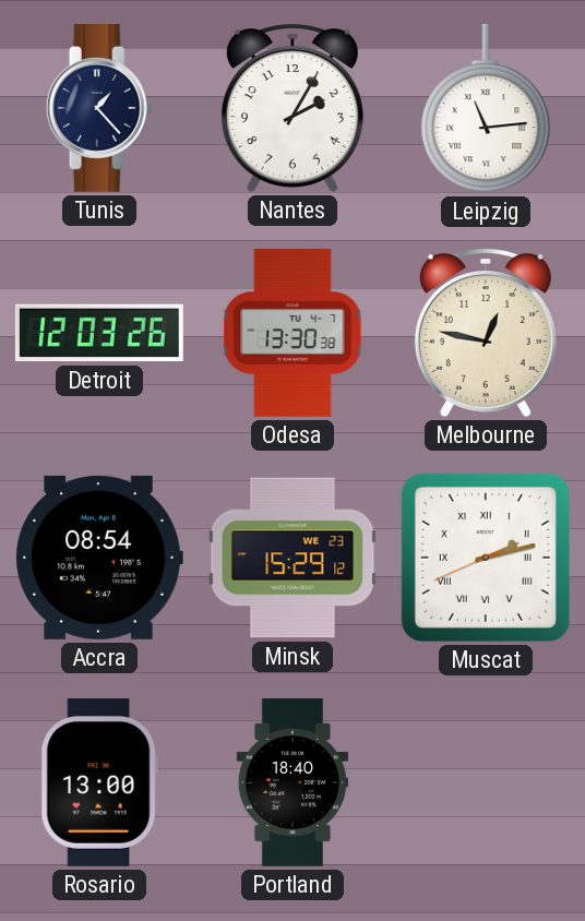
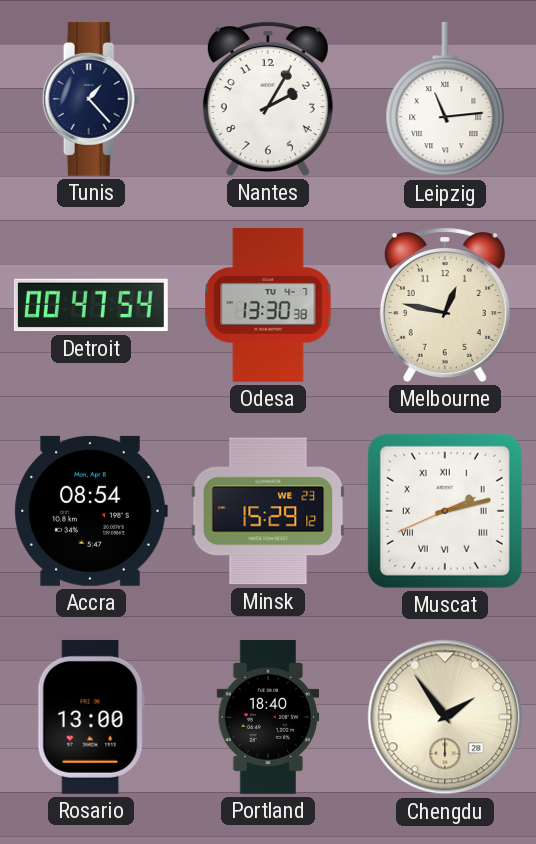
Detroit: 12:03 -> 00:47
Chengdu: none -> 1:54
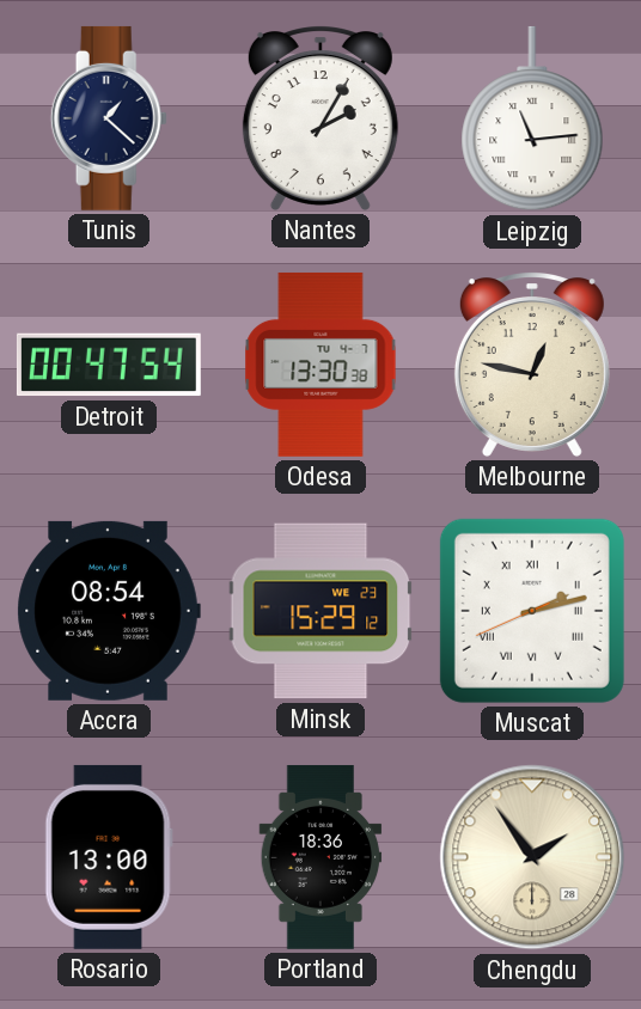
Tunis: 1:23 -> 1:22
Portland: 18:40 -> 18:36
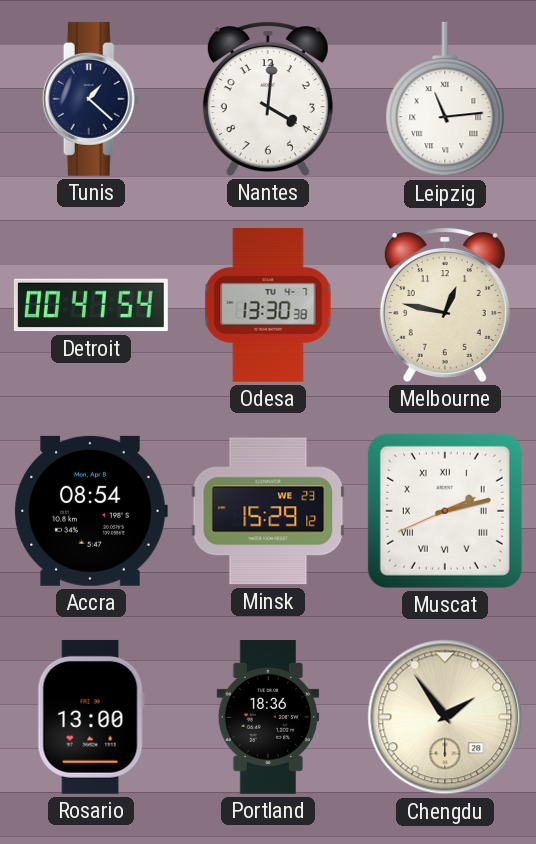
Nantes: 2:05 -> 4:01
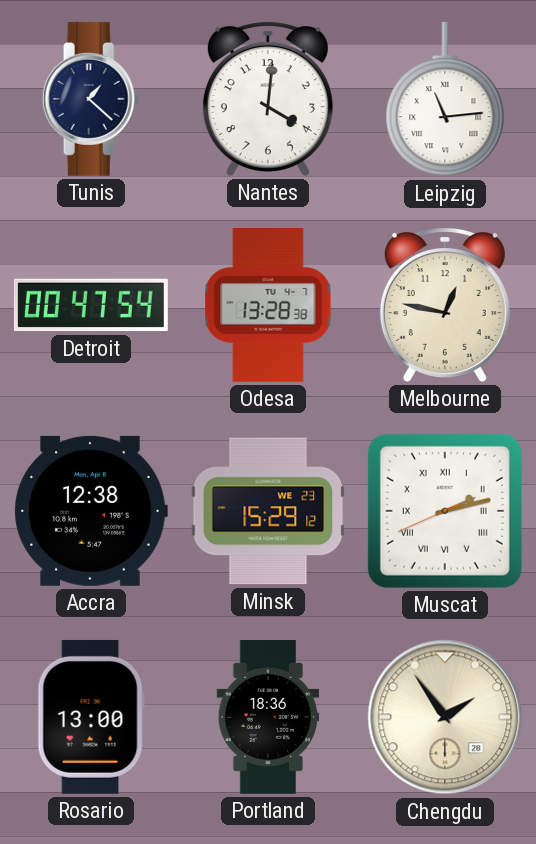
Odesa: 13:30 -> 13:28
Accra: 08:54 -> 12:38
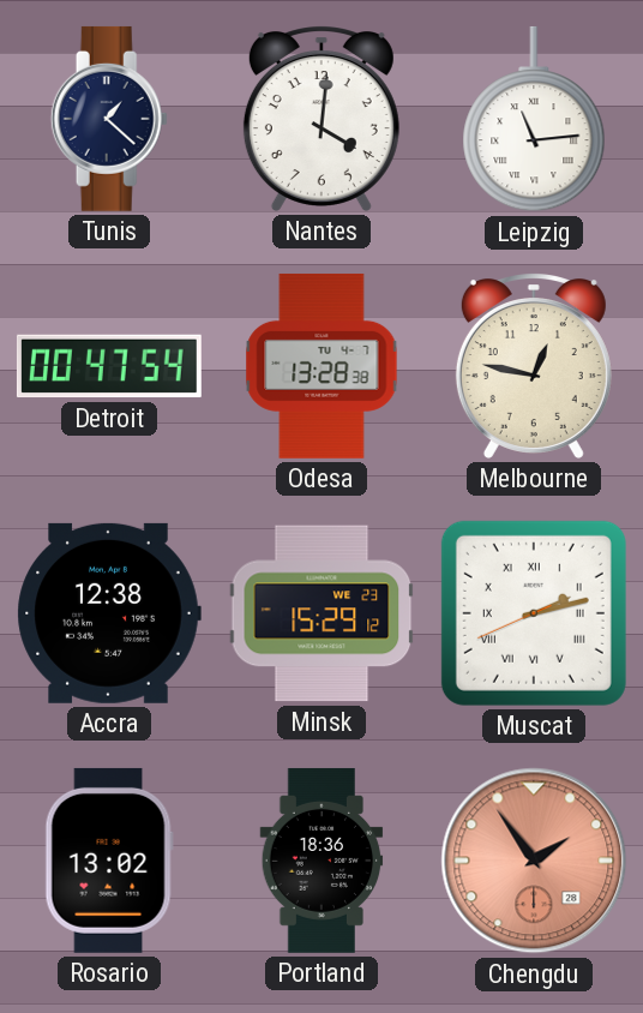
Rosario: 13:00 -> 13:02
Chengdu dial: cream -> salmon
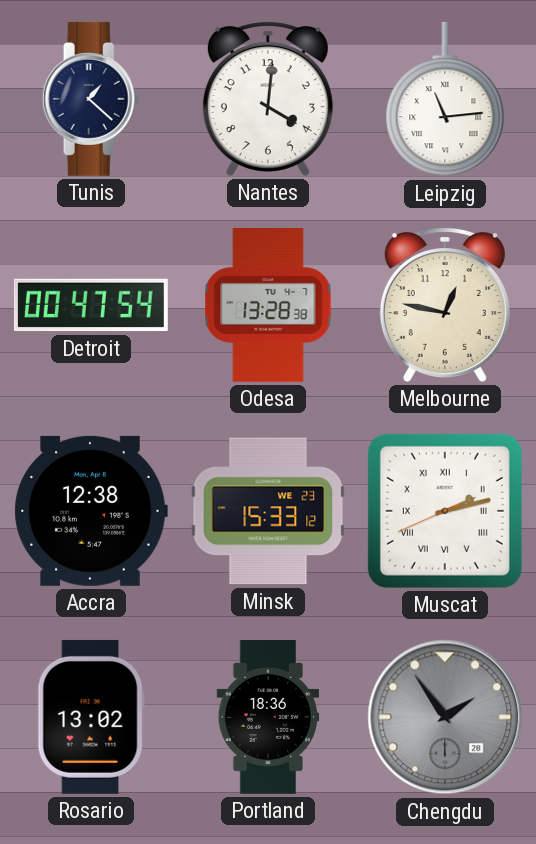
Minsk: 15:29 -> 15:33
Chengdu dial: salmon -> grey
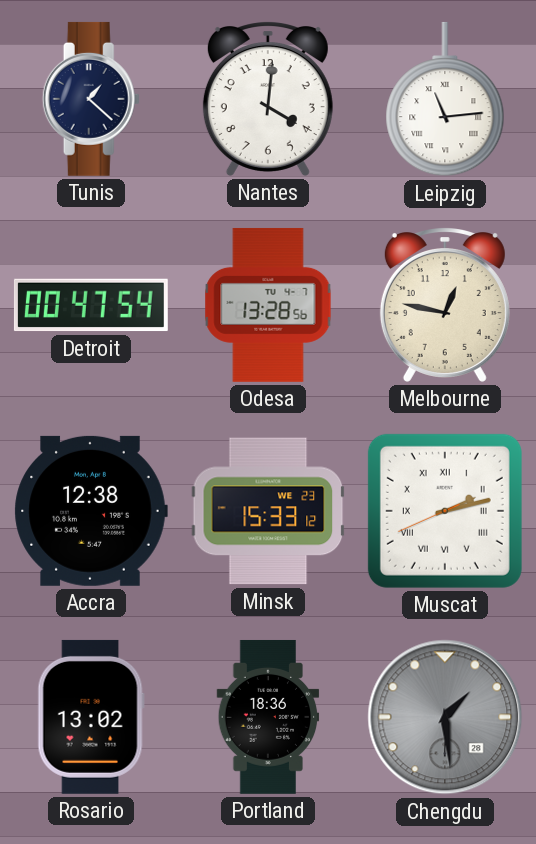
Odesa: 13:28:38 -> 13:28:56
Chengdu: 1:54 -> 1:29
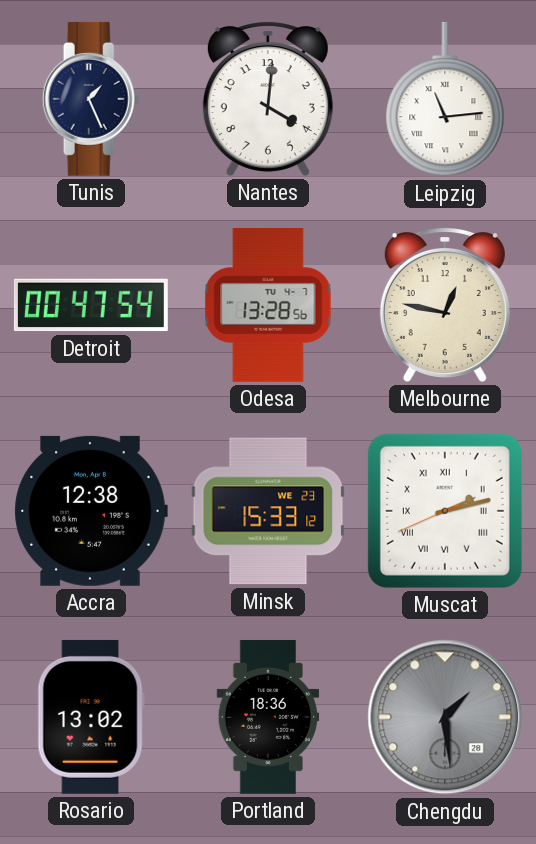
Tunis: 1:22 -> 1:26
